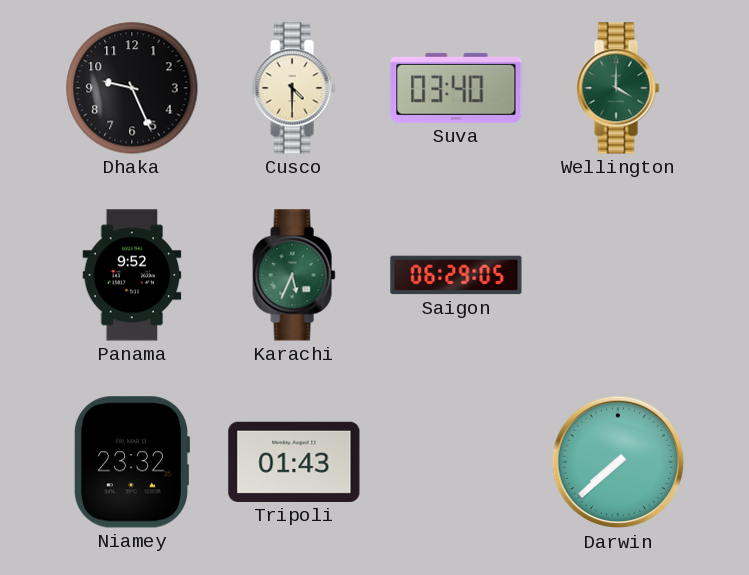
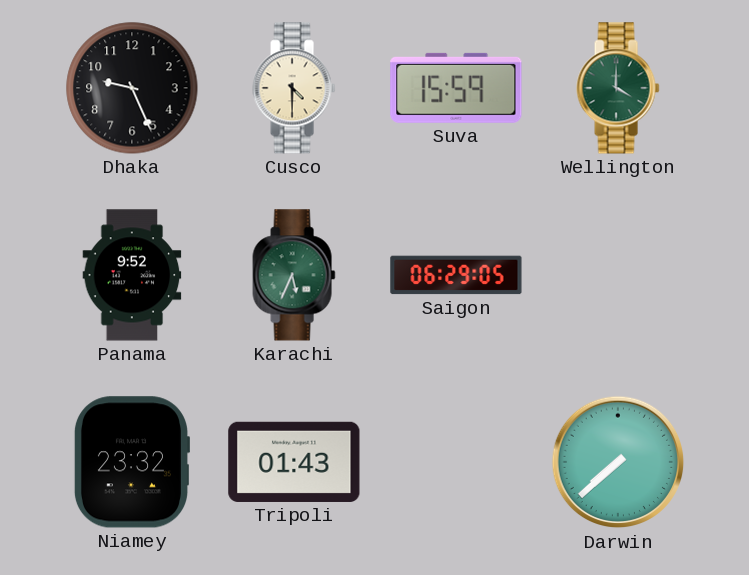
Suva: 03:40 -> 15:59
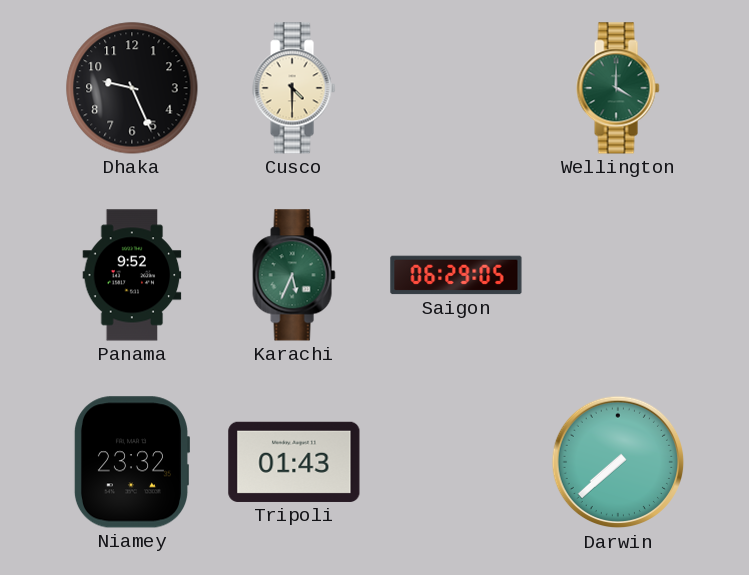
Suva: 15:59 -> none
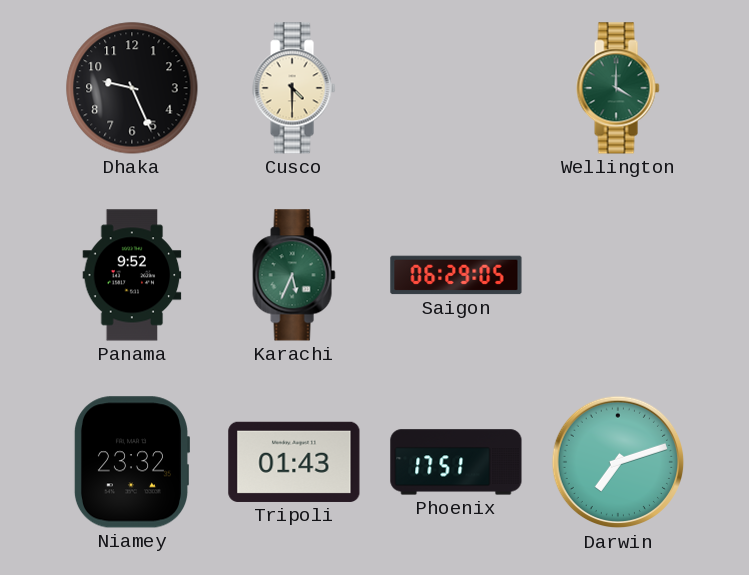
Phoenix: none -> 17:51
Darwin: 7:38 -> 7:12
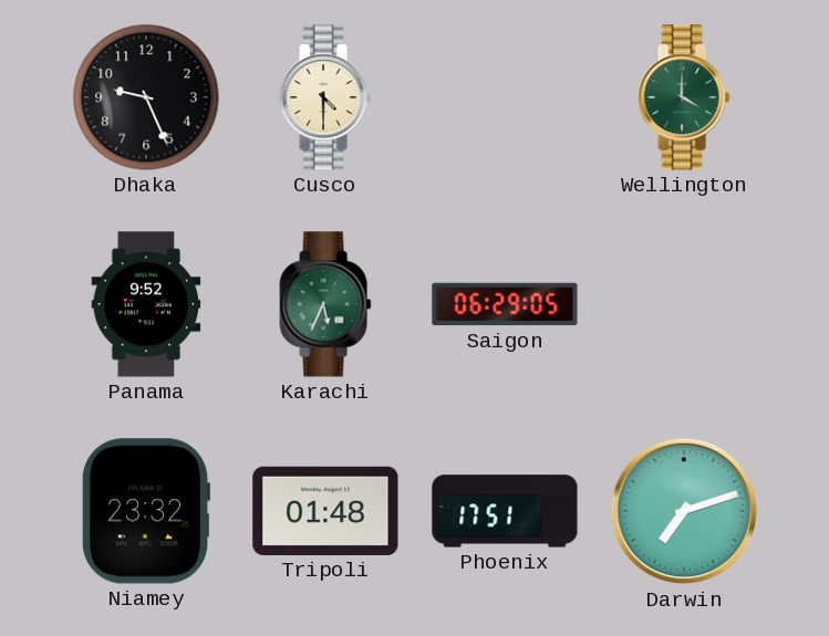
Tripoli: 01:43 -> 01:48
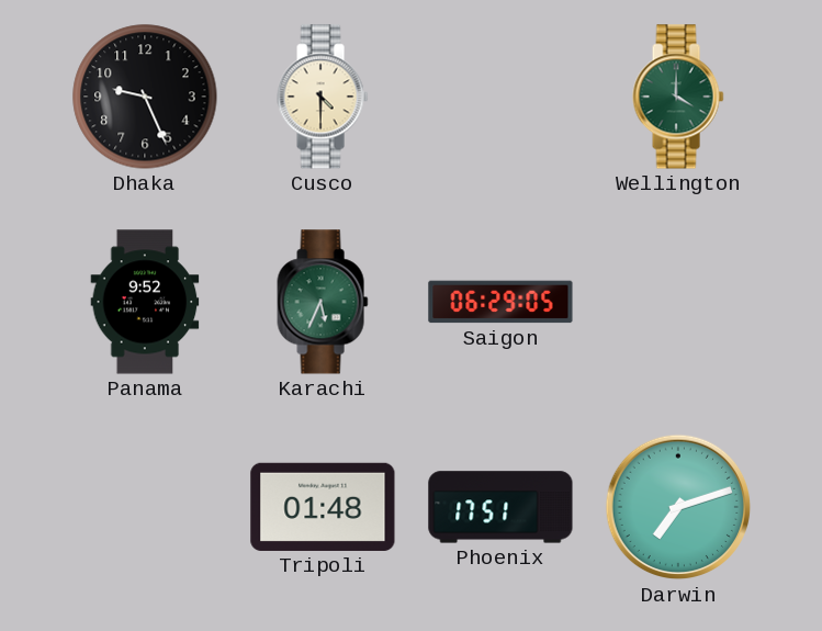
Niamey: 23:32 -> none
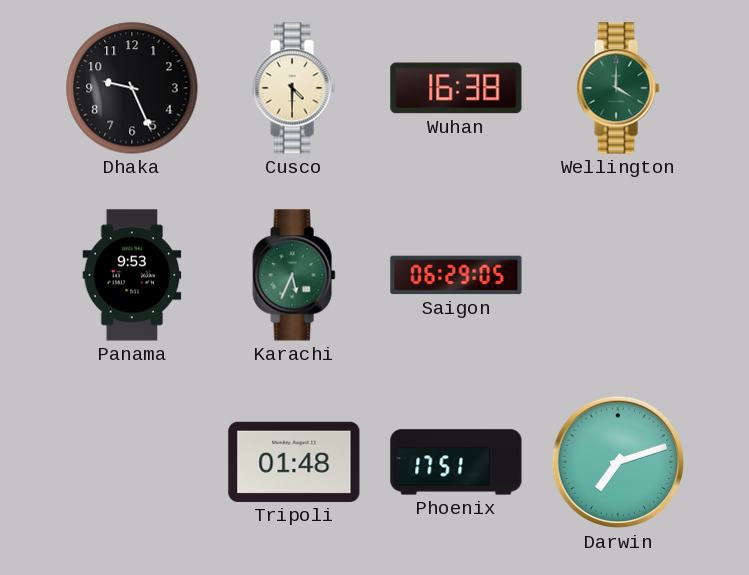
Wuhan: none -> 16:38
Panama: 9:52 -> 9:53
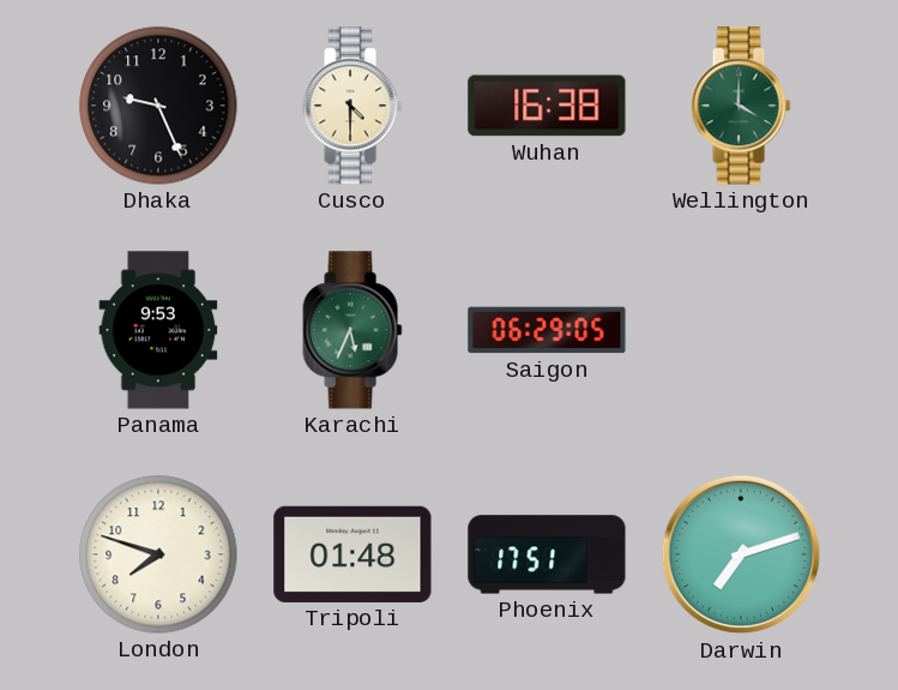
London: none -> 7:48
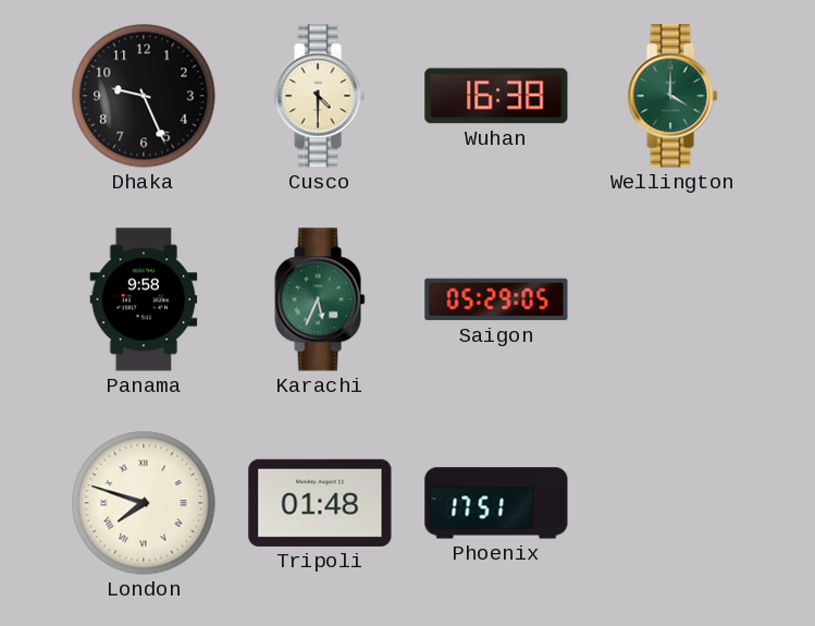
Panama: 9:53 -> 9:58
Saigon: 06:29 -> 05:29
London numerals: Arabic -> Roman
Darwin: 7:12 -> none
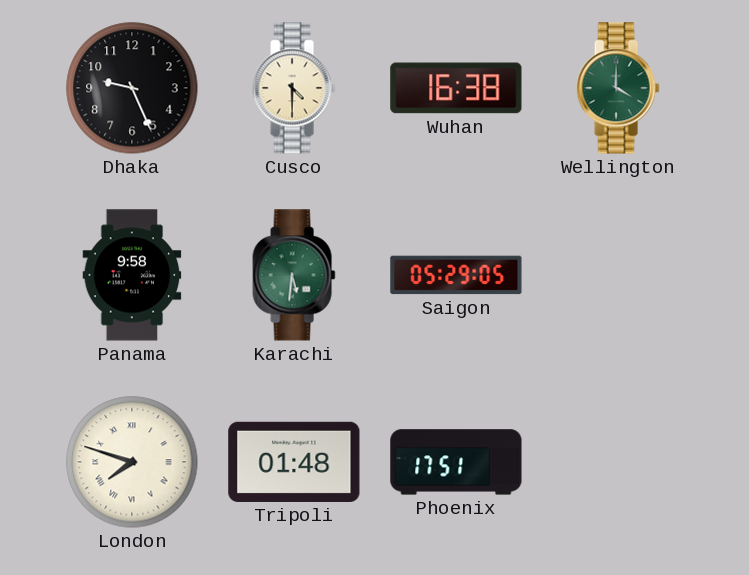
Karachi: 5:34 -> 5:31
